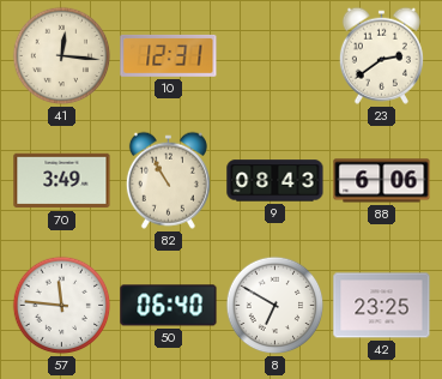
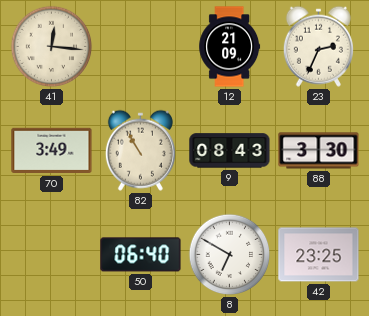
10: 12:31 -> none
12: none -> 21:09
23: 2:39 -> 2:34
88: 6:06 -> 3:30
57: 11:46 -> none
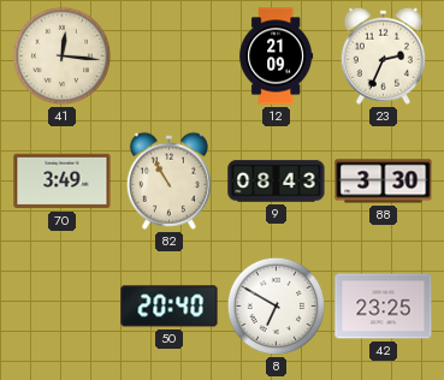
50: 06:40 -> 20:40
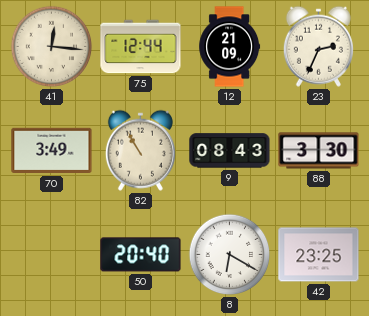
75: none -> 12:44
8: 6:50 -> 6:20
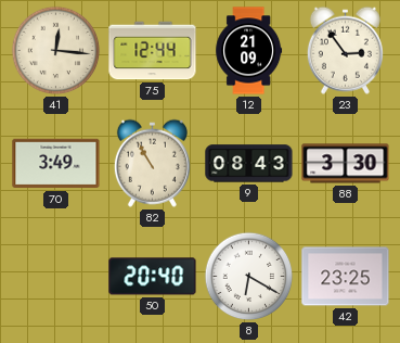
23: 2:34 -> 2:54
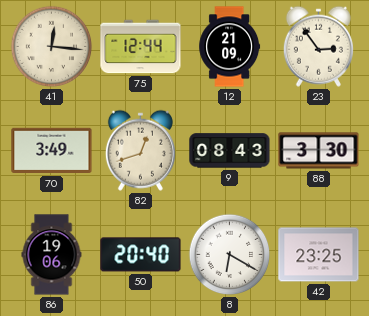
82: 10:55 -> 12:42
86: none -> 19:06
